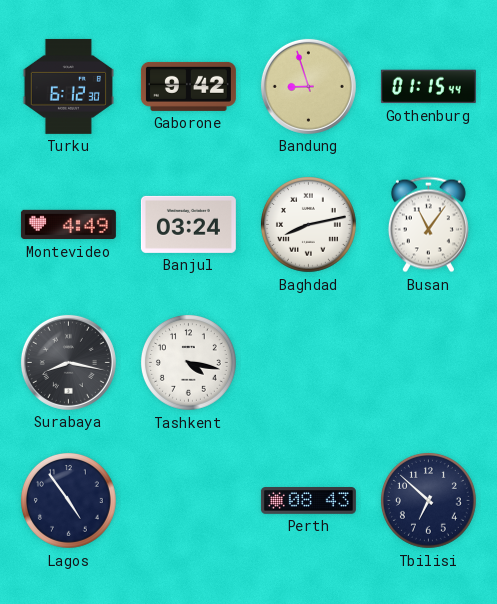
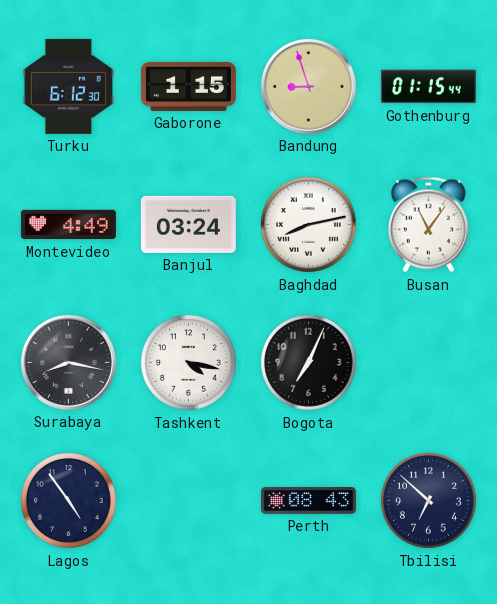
Gaborone: 9:42 -> 1:15
Bogota: none -> 7:04
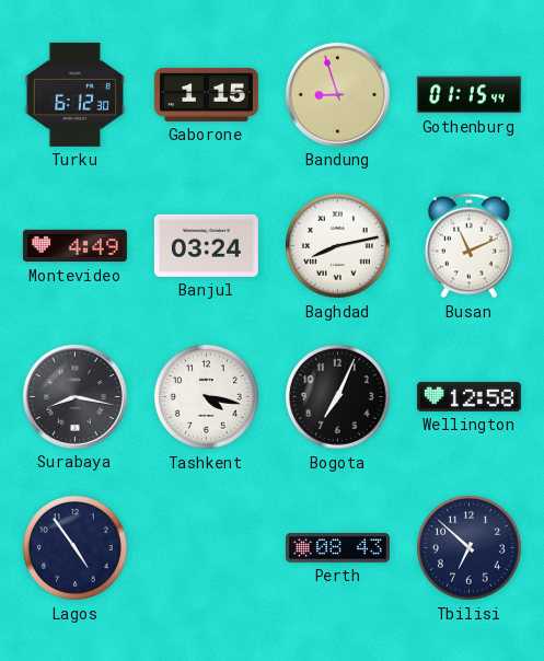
Busan: 11:06 -> 11:11
Wellington: none -> 12:58
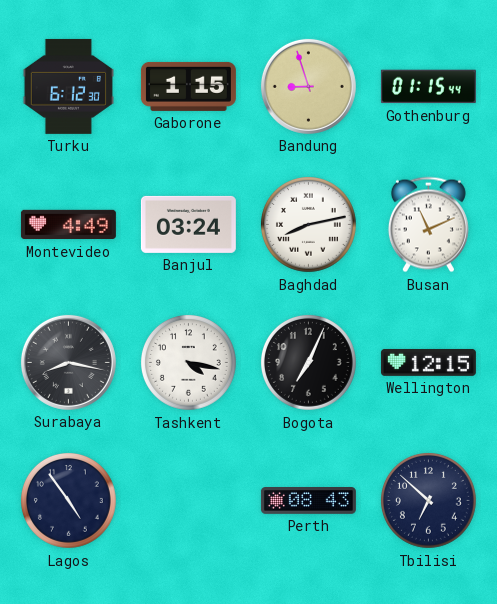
Wellington: 12:58 -> 12:15
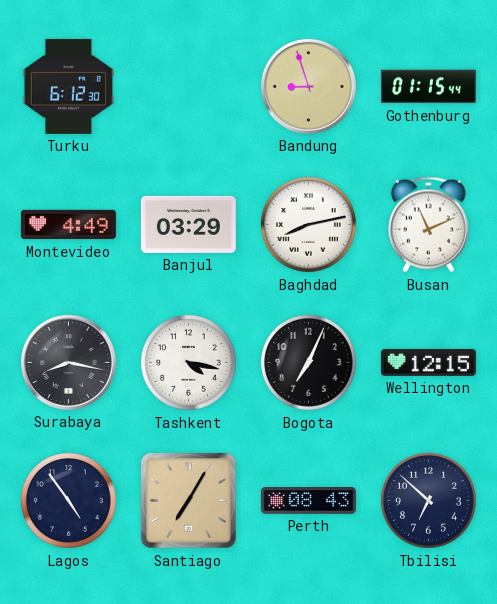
Gaborone: 1:15 -> none
Banjul: 03:24 -> 03:29
Santiago: none -> 7:05
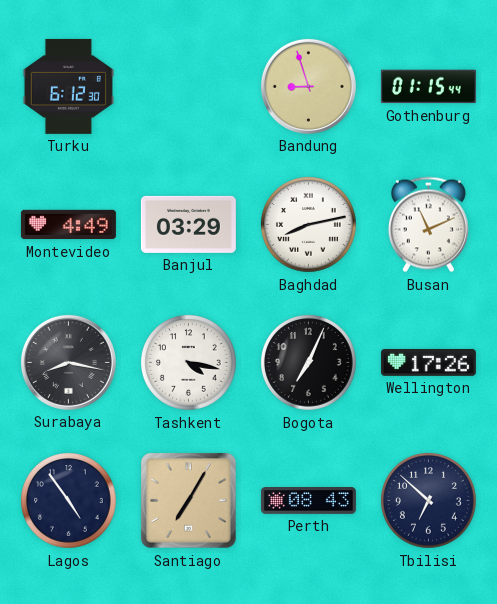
Wellington: 12:15 -> 17:26
